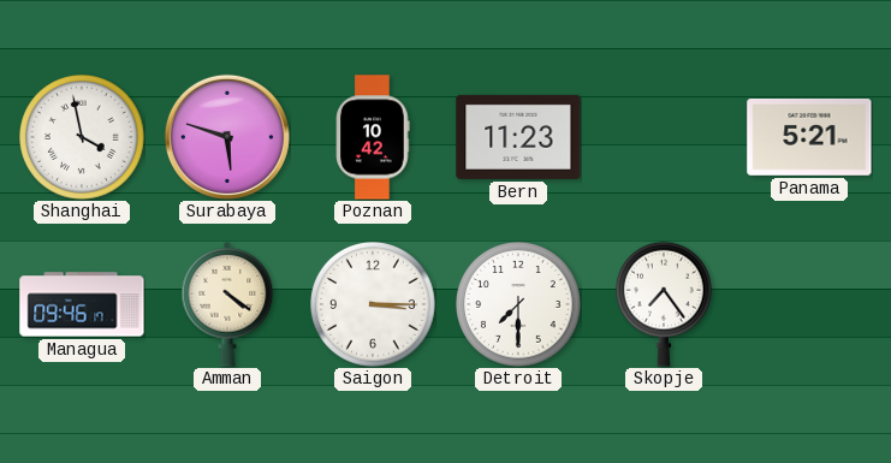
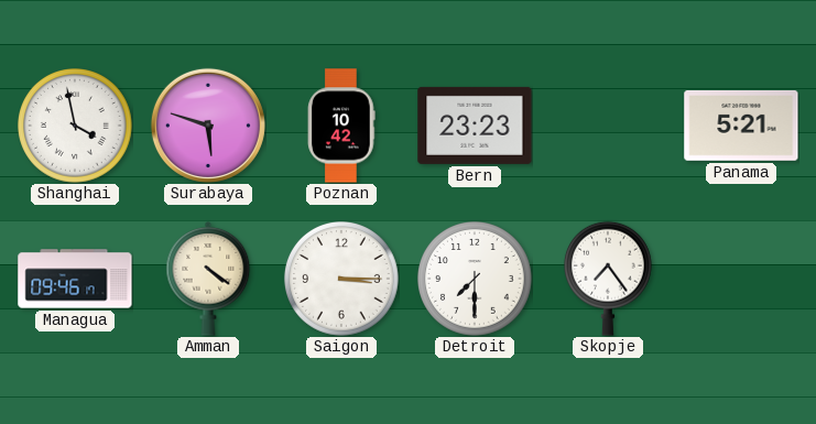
Bern: 11:23 -> 23:23
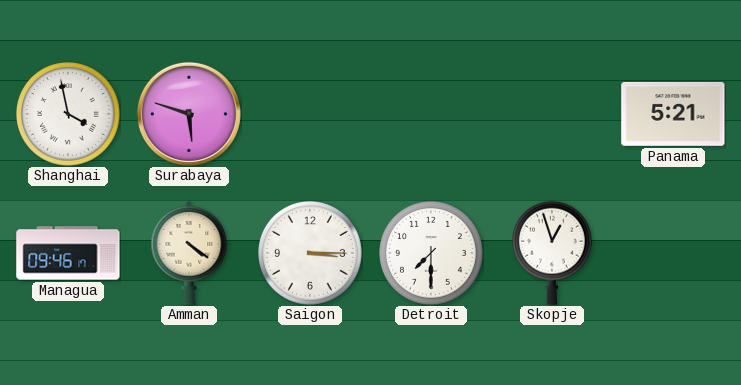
Poznan: 10:42 -> none
Bern: 23:23 -> none
Skopje: 7:24 -> 12:57
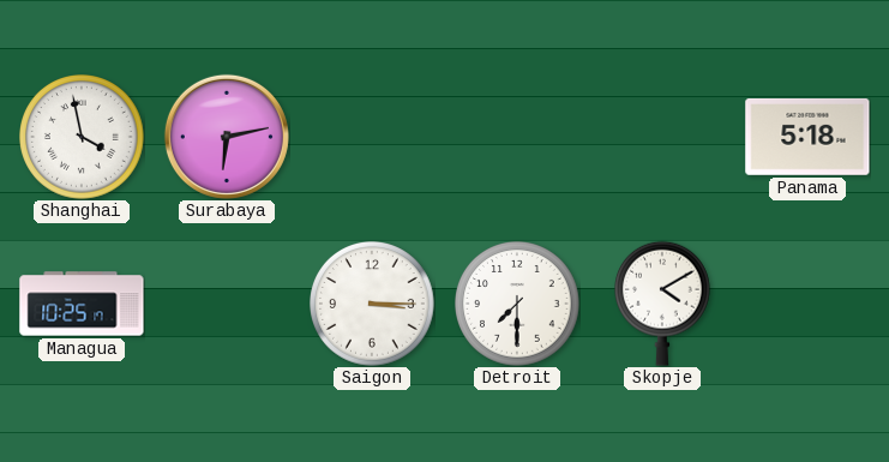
Surabaya: 5:48 -> 6:13
Panama: 5:21 -> 5:18
Managua: 09:46 -> 10:25
Amman: 4:21 -> none
Skopje: 12:57 -> 4:10
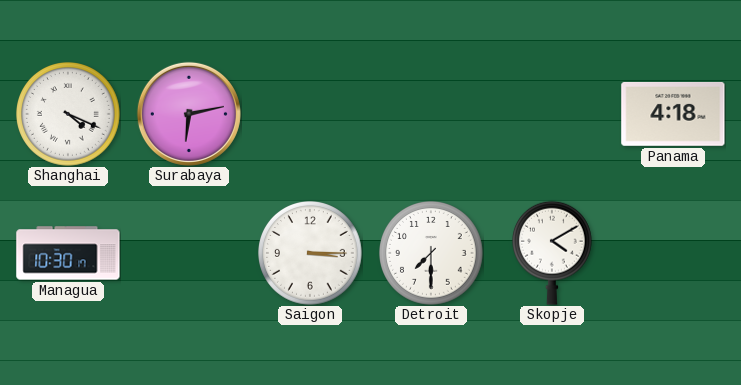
Shanghai: 3:58 -> 4:19
Panama: 5:18 -> 4:18
Managua: 10:25 -> 10:30
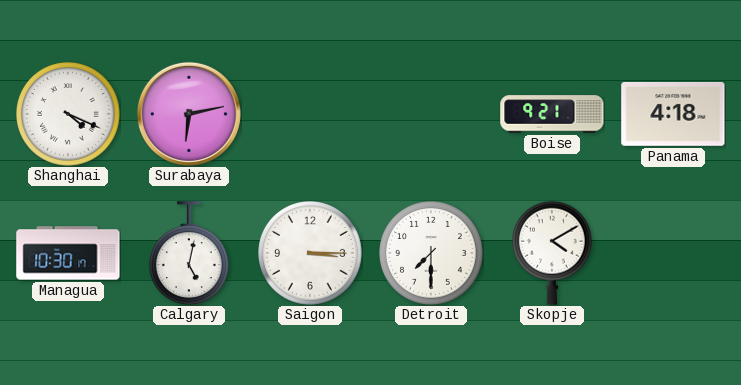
Boise: none -> 9:21
Calgary: none -> 5:02
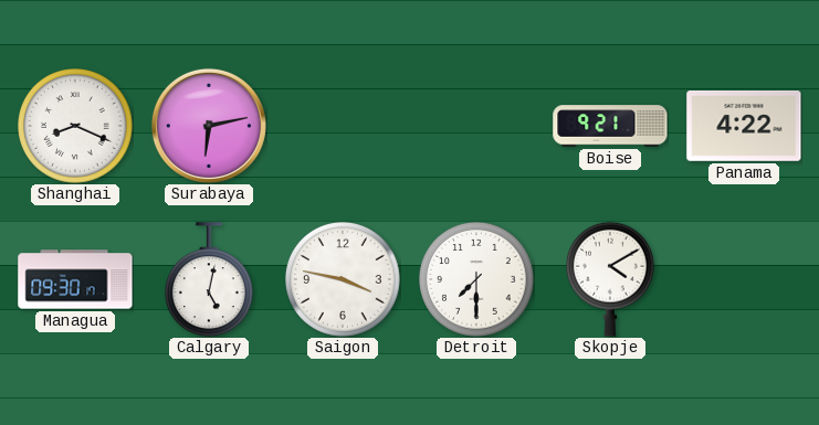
Shanghai: 4:19 -> 8:19
Panama: 4:18 -> 4:22
Managua: 10:30 -> 09:30
Saigon: 3:15 -> 3:47
